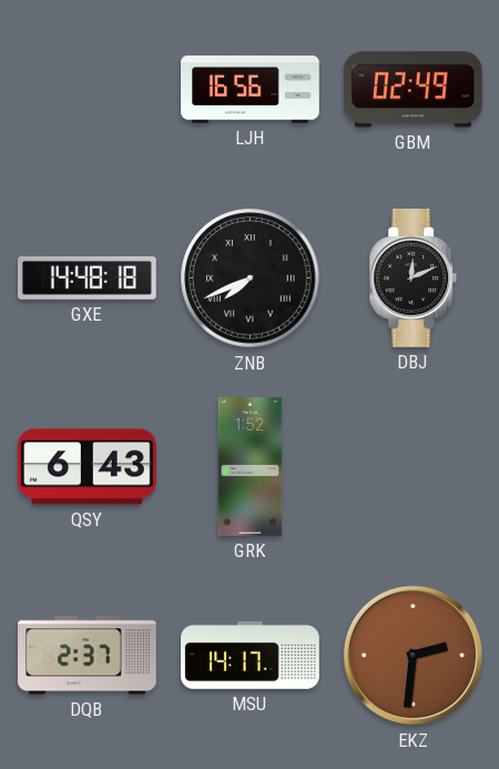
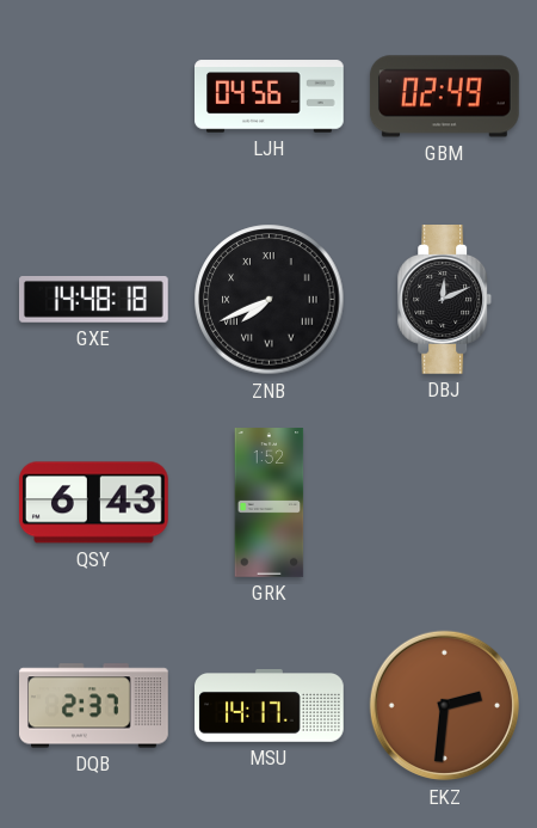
LJH: 16:56 -> 04:56
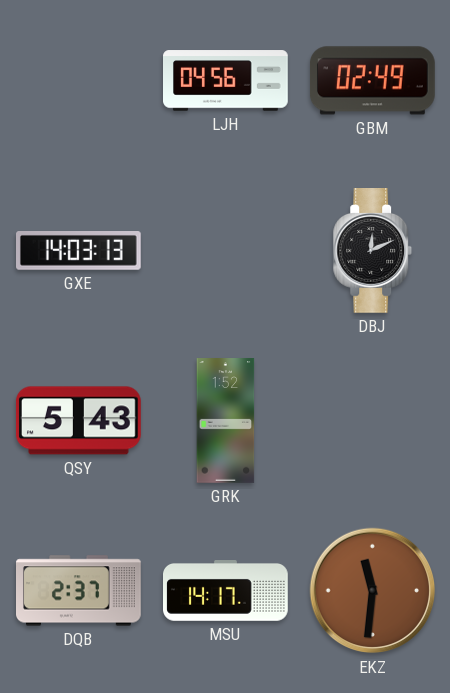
GXE: 14:48 -> 14:03
ZNB: 7:41 -> none
QSY: 6:43 -> 5:43
EKZ: 2:31 -> 11:31
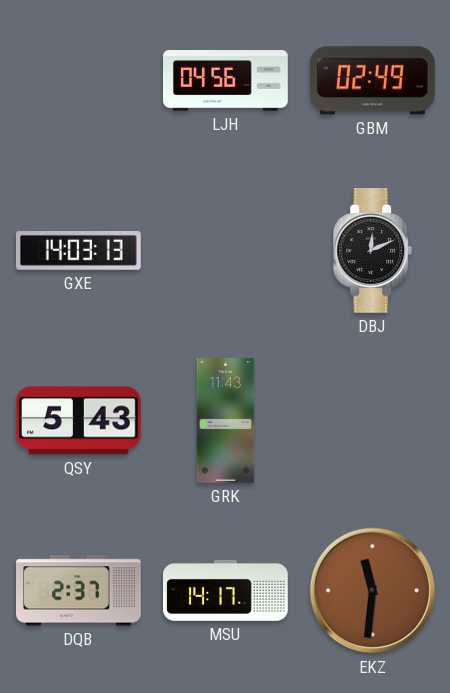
GRK: 1:52 -> 11:43
